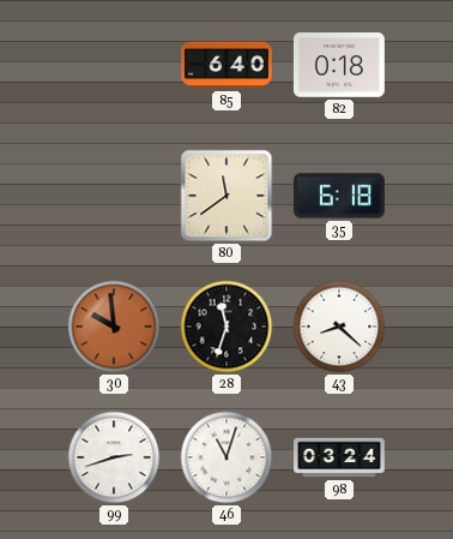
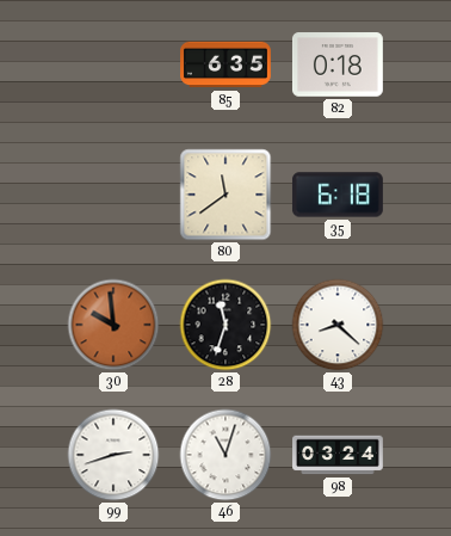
85: 6:40 -> 6:35
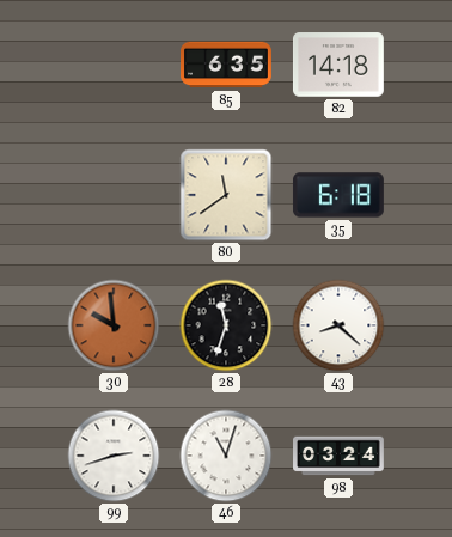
82: 0:18 -> 14:18
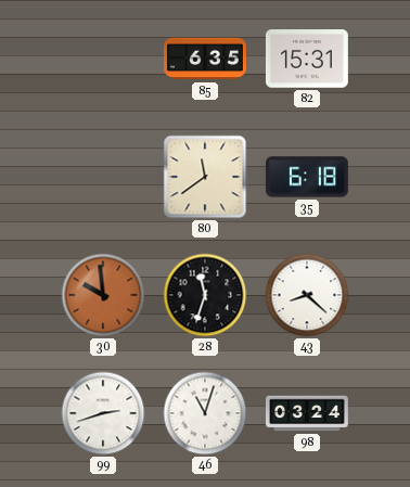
82: 14:18 -> 15:31
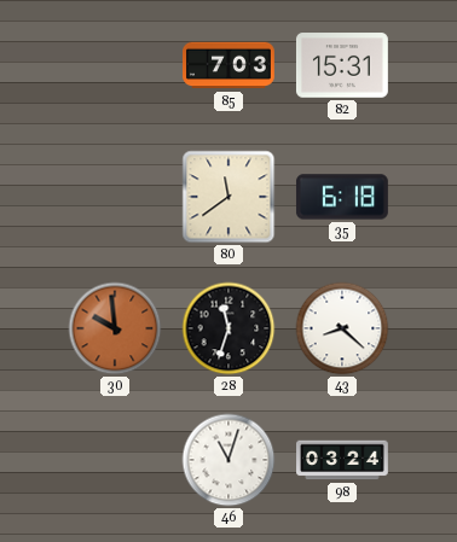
85: 6:35 -> 7:03
99: 2:42 -> none
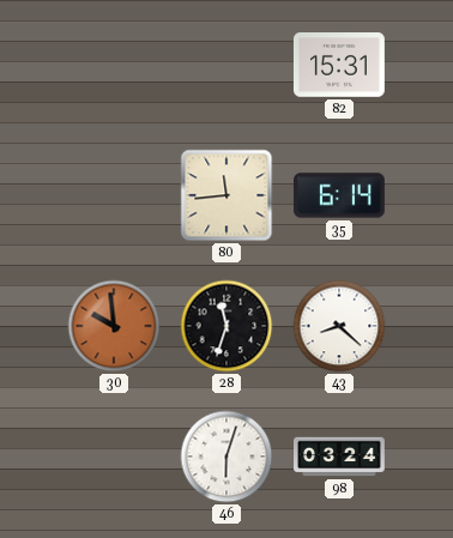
85: 7:03 -> none
80: 11:39 -> 11:44
35: 6:18 -> 6:14
46: 11:03 -> 6:03
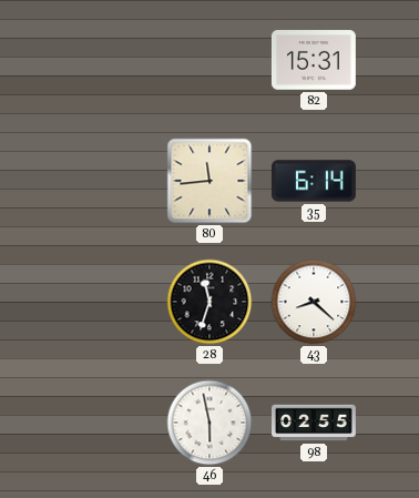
30: 9:59 -> none
46: 6:03 -> 5:58
98: 03:24 -> 02:55
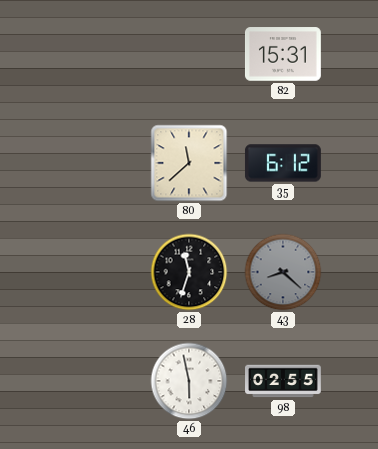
80: 11:44 -> 11:38
35: 6:14 -> 6:12
43 dial: white -> grey
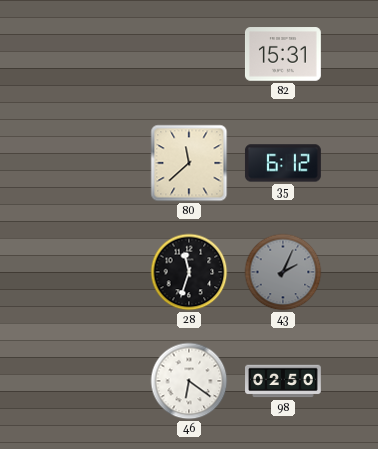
43: 8:22 -> 2:04
46: 5:58 -> 6:21
98: 02:55 -> 02:50
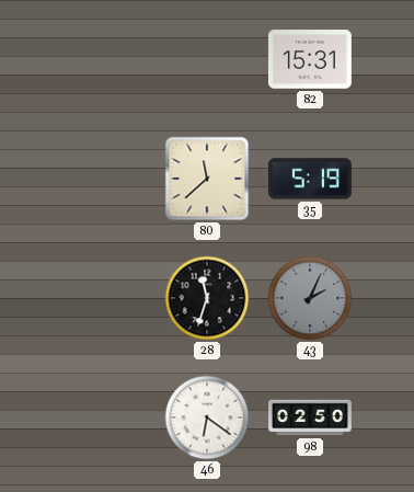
35: 6:12 -> 5:19
